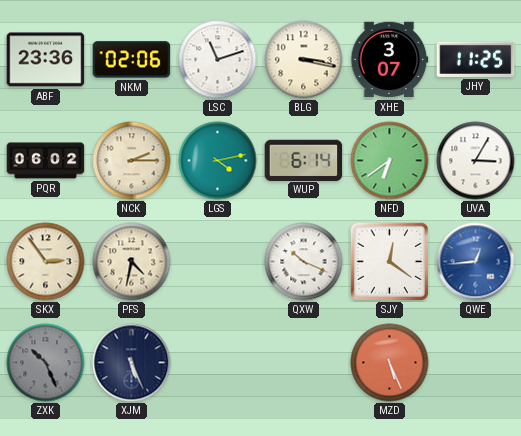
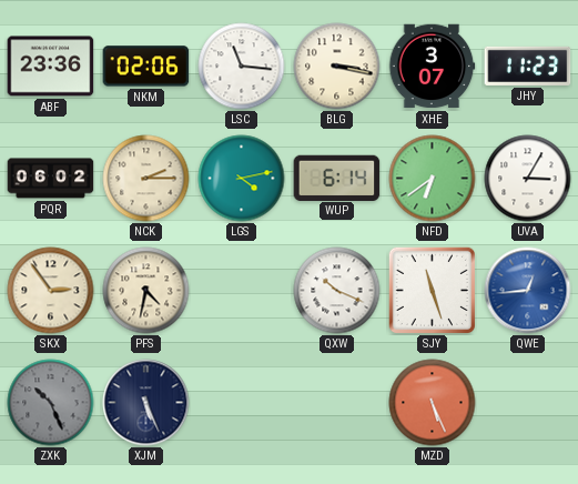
LSC: 11:12 -> 11:16
JHY: 11:25 -> 11:23
SJY: 12:21 -> 11:27
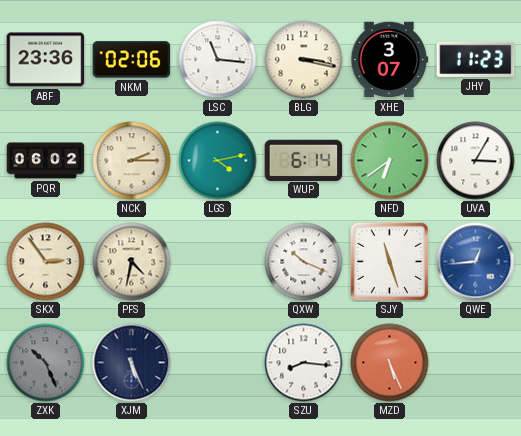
SZU: none -> 8:16
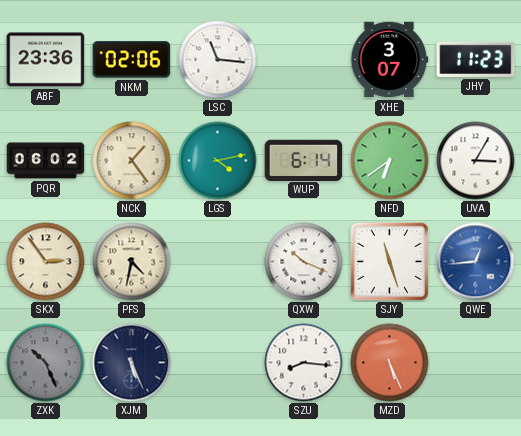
BLG: 3:17 -> none
NCK: 2:15 -> 1:24
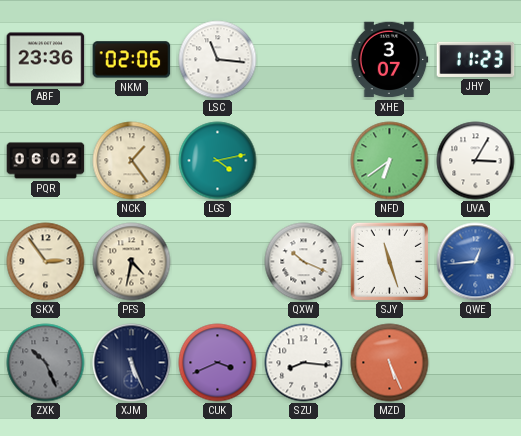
WUP: 6:14 -> none
CUK: none -> 3:41
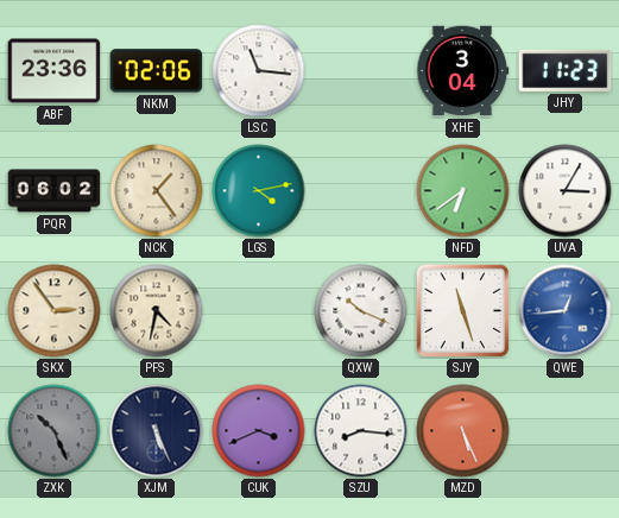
XHE: 3:07 -> 3:04
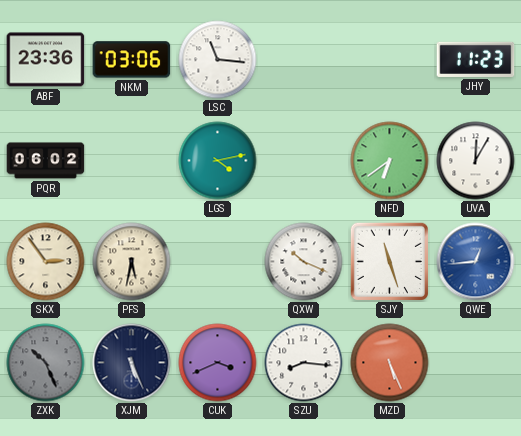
NKM: 02:06 -> 03:06
XHE: 3:04 -> none
NCK: 1:24 -> none
UVA: 3:05 -> 12:05
PFS: 4:32 -> 5:32
